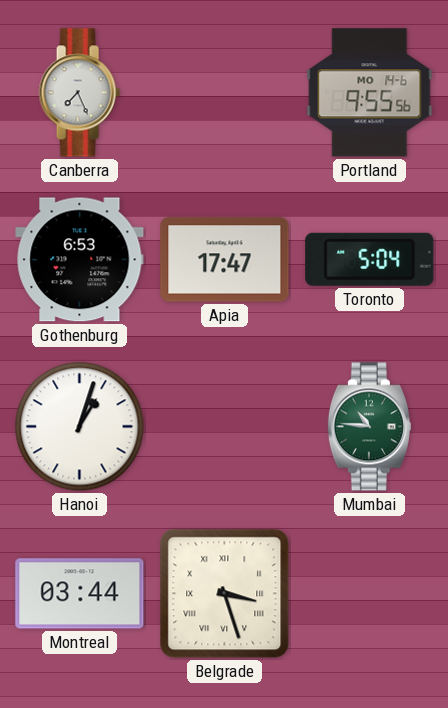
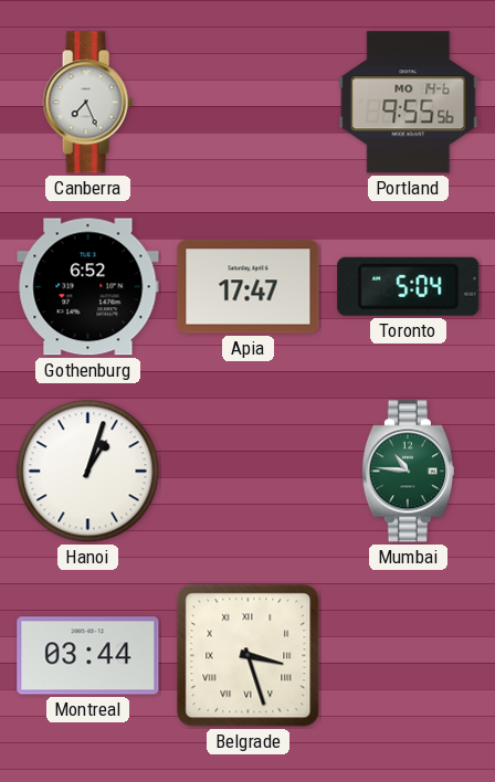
Gothenburg: 6:53 -> 6:52
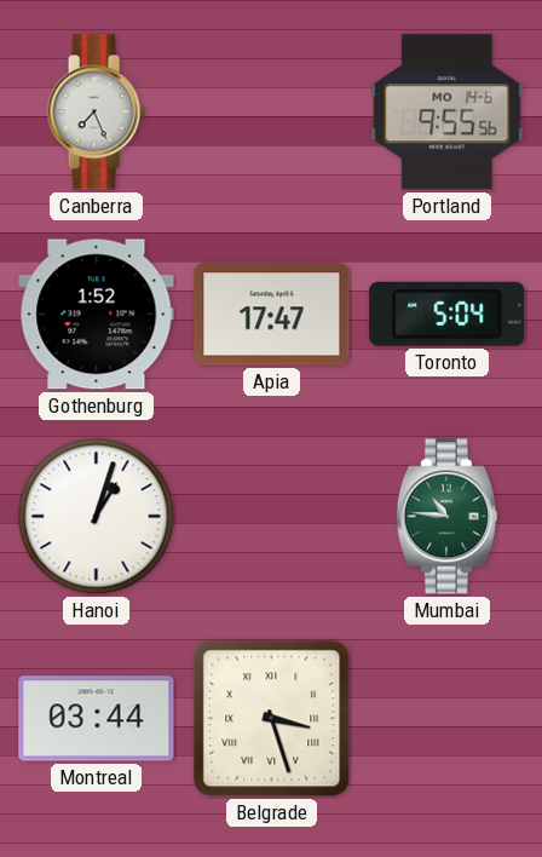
Gothenburg: 6:52 -> 1:52
